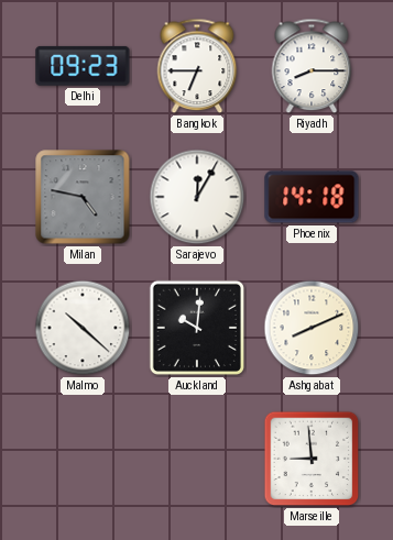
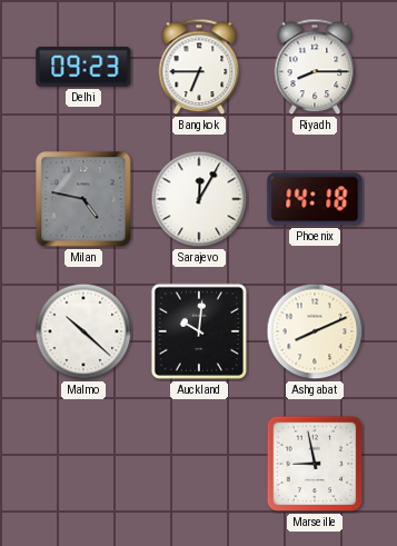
Marseille: 8:59 -> 8:58
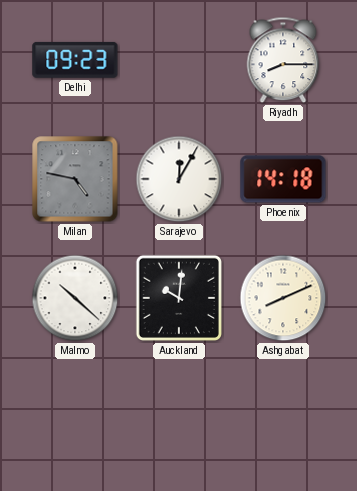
Bangkok: 6:45 -> none
Marseille: 8:58 -> none
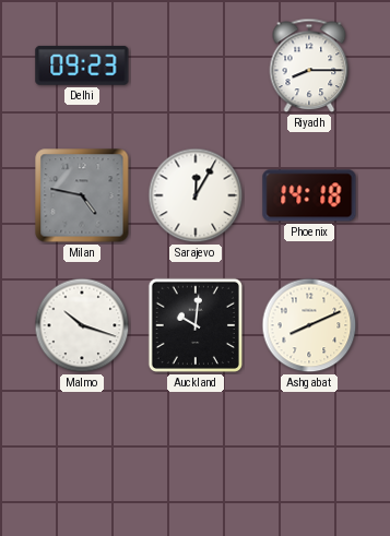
Malmo: 10:22 -> 10:18
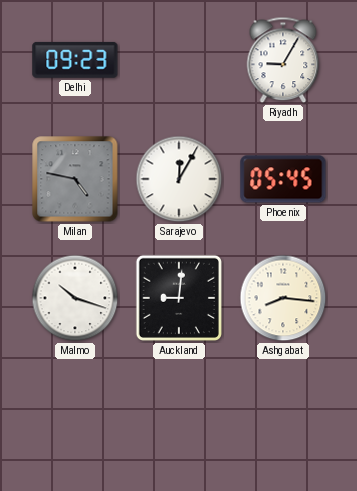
Riyadh: 8:15 -> 9:05
Phoenix: 14:18 -> 05:45
Auckland: 10:01 -> 9:01
Ashgabat: 8:11 -> 8:16
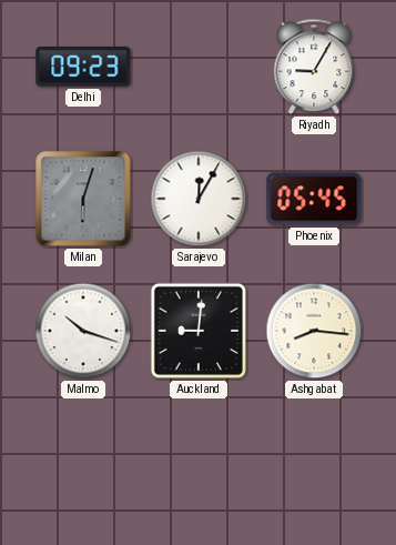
Milan: 4:47 -> 6:03
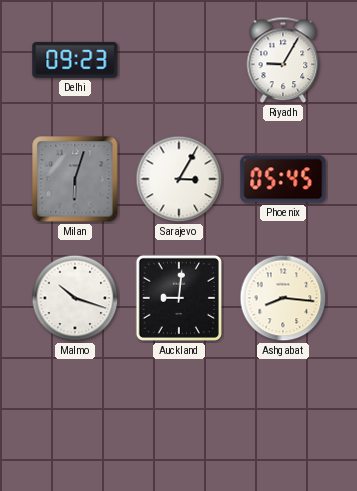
Sarajevo: 12:05 -> 3:05
